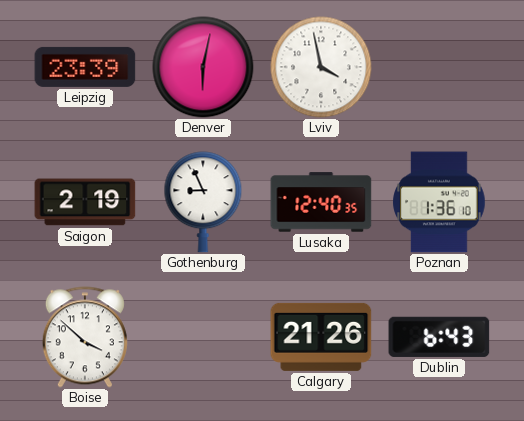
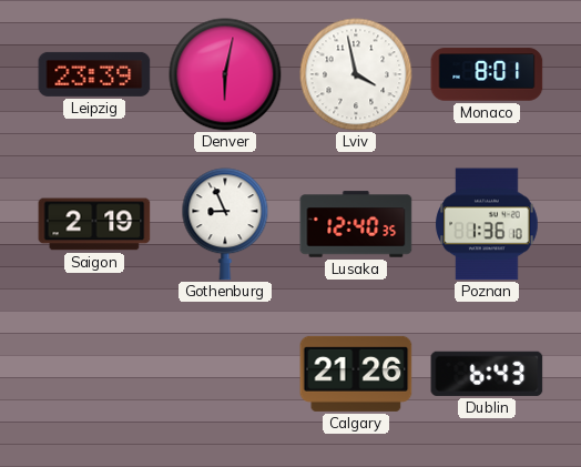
Monaco: none -> 8:01
Boise: 3:52 -> none
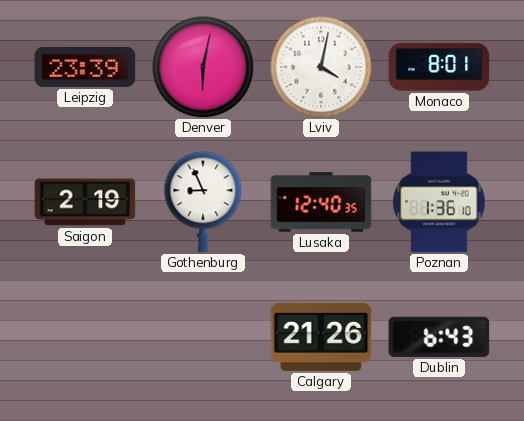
Lviv: 3:58 -> 4:02
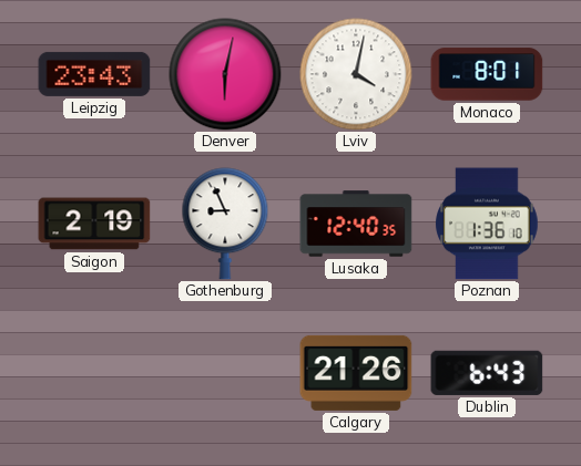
Leipzig: 23:39 -> 23:43
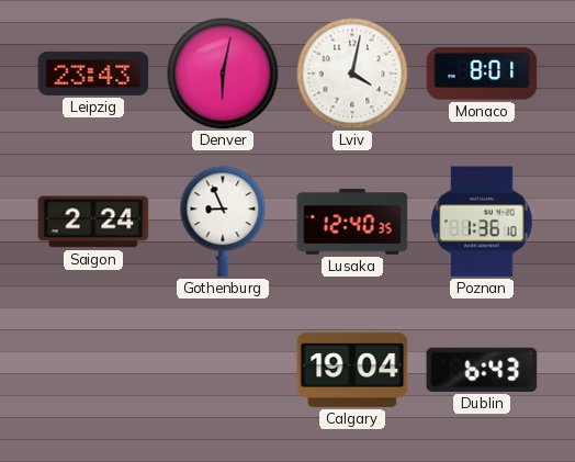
Saigon: 2:19 -> 2:24
Calgary: 21:26 -> 19:04
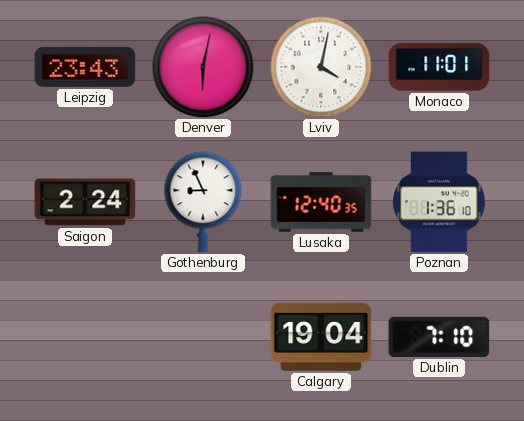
Monaco: 8:01 -> 11:01
Dublin: 6:43 -> 7:10
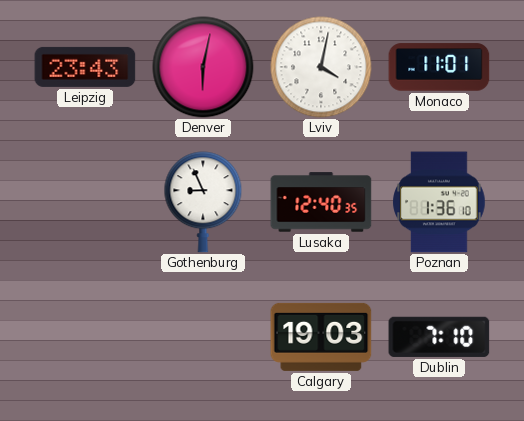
Saigon: 2:24 -> none
Calgary: 19:04 -> 19:03
